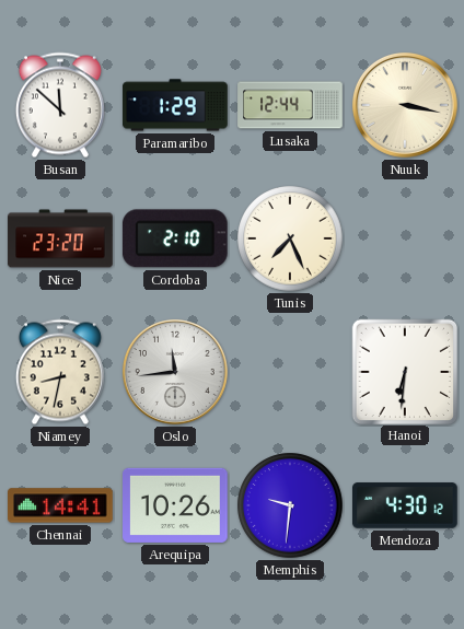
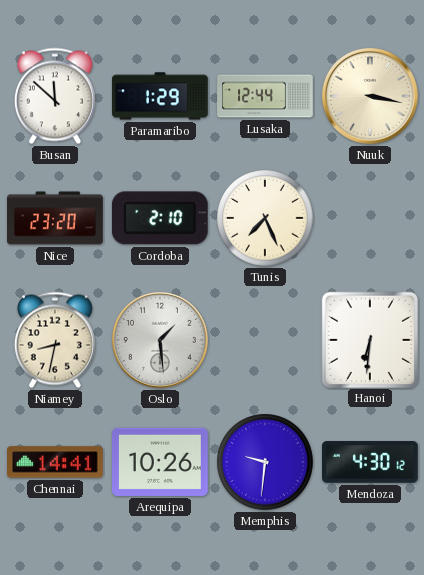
Oslo: 11:44 -> 1:29
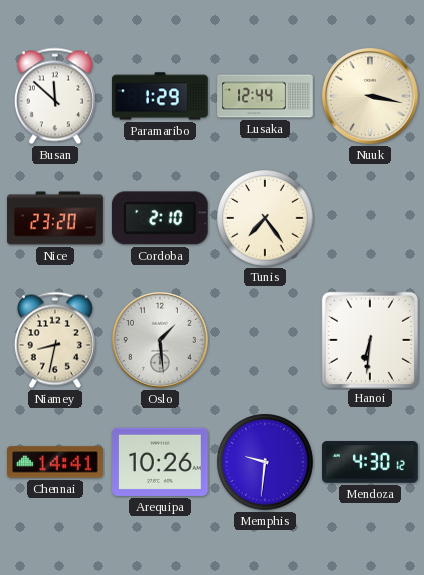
Tunis: 7:26 -> 7:24
